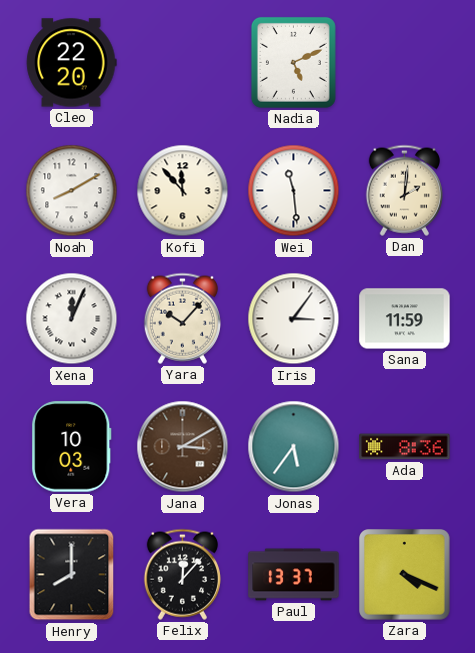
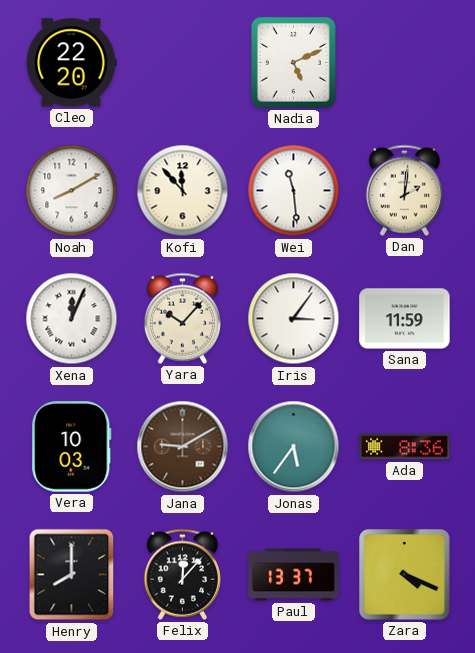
Jana: 3:10 -> 9:10
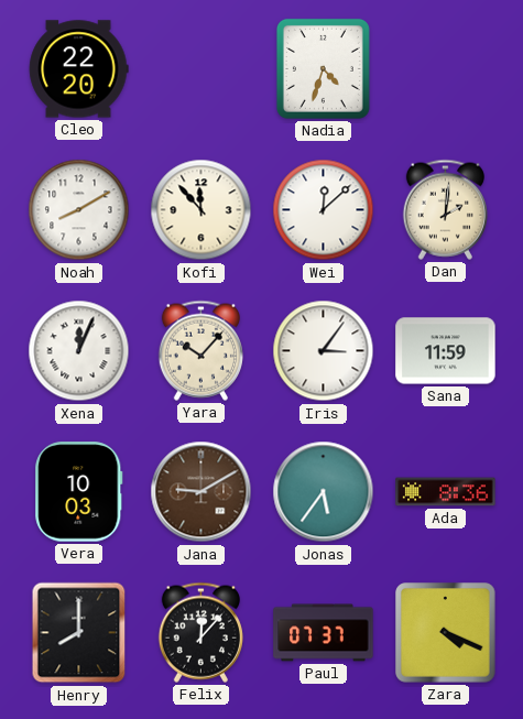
Nadia: 5:11 -> 4:33
Wei: 11:29 -> 12:08
Paul: 13:37 -> 07:37
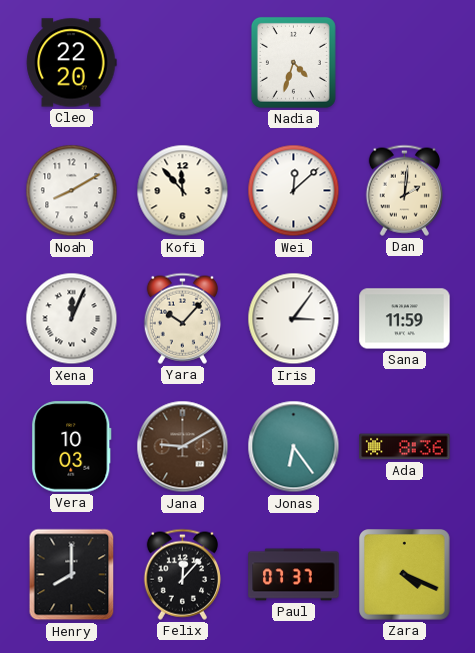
Jonas: 5:36 -> 6:24
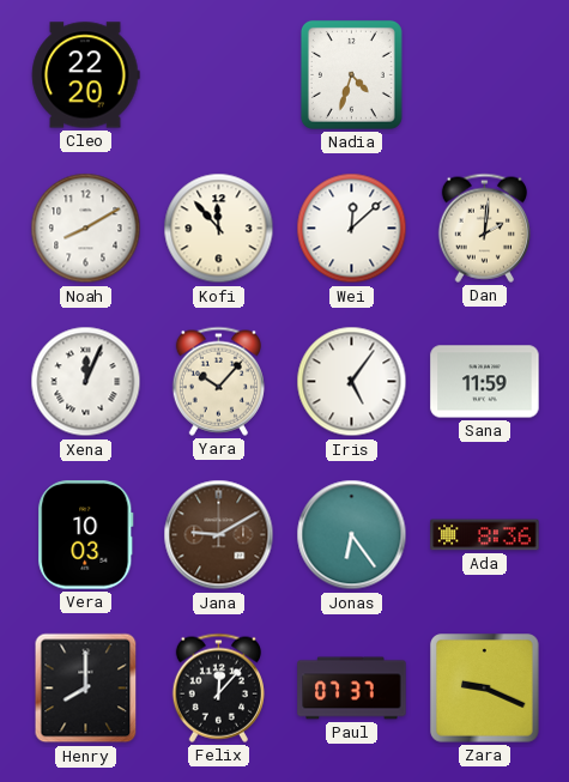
Iris: 3:06 -> 5:06
Zara: 4:19 -> 9:19
